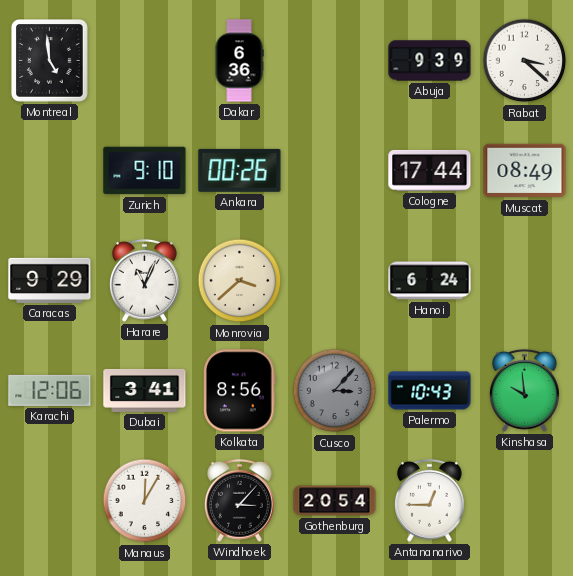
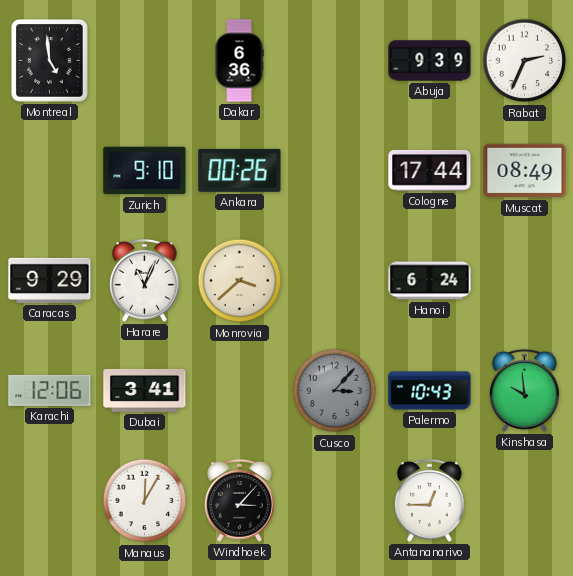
Rabat: 3:22 -> 2:34
Kolkata: 8:56 -> none
Gothenburg: 20:54 -> none
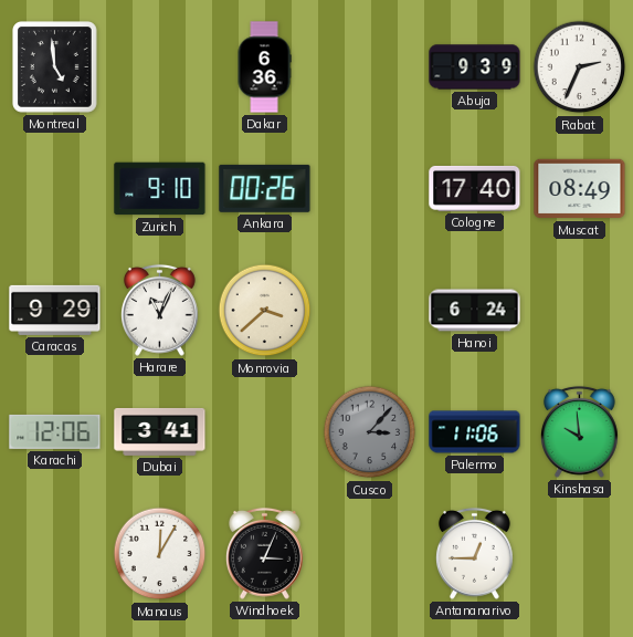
Cologne: 17:44 -> 17:40
Palermo: 10:43 -> 11:06
Windhoek: 3:07 -> 3:04
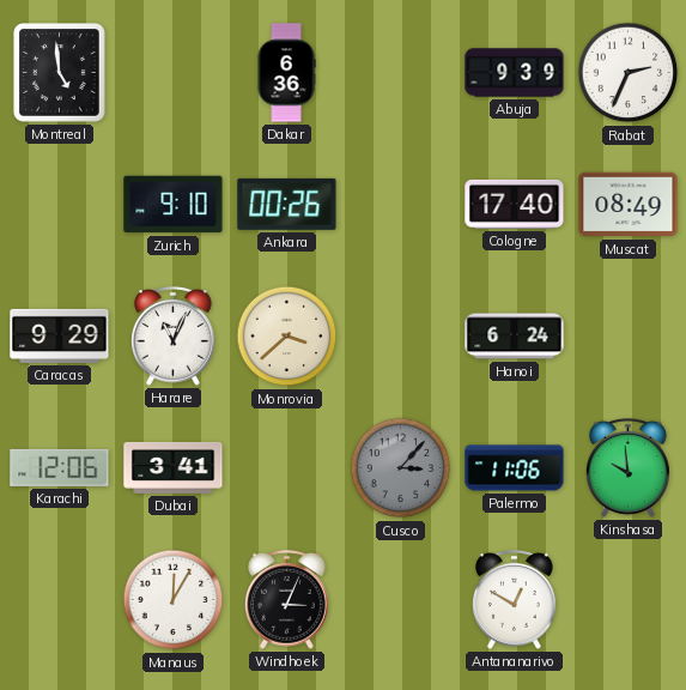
Antananarivo: 12:45 -> 12:50
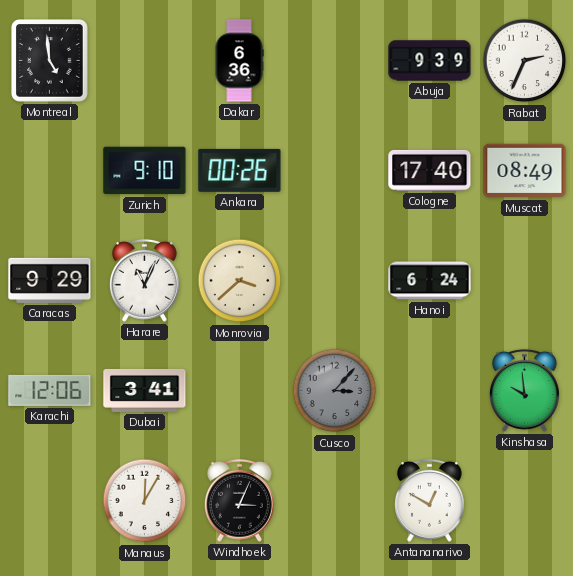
Palermo: 11:06 -> none
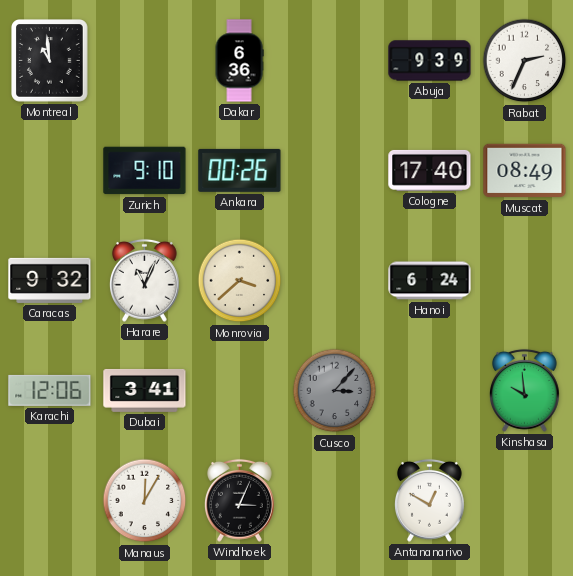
Montreal: 4:59 -> 10:59
Caracas: 9:29 -> 9:32
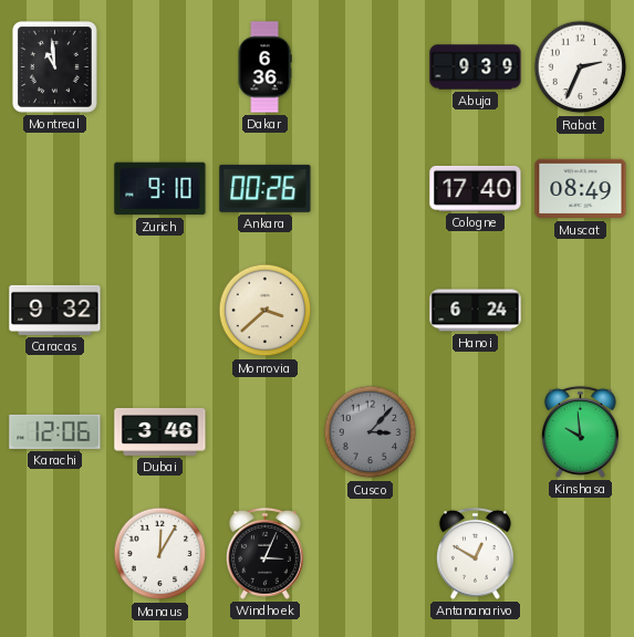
Harare: 11:04 -> none
Dubai: 3:41 -> 3:46
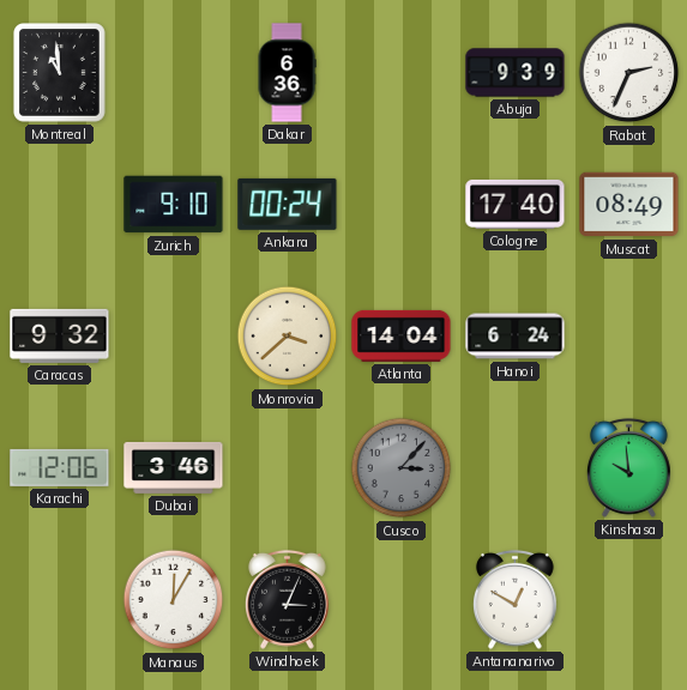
Ankara: 00:26 -> 00:24
Atlanta: none -> 14:04
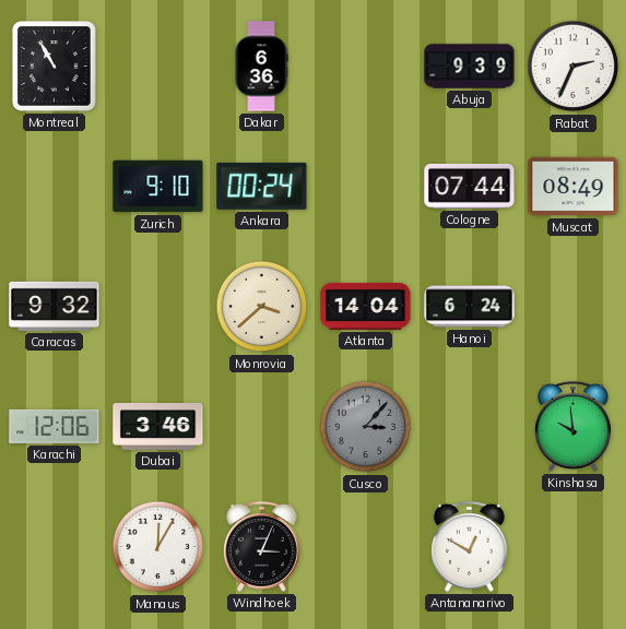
Montreal: 10:59 -> 10:55
Cologne: 17:40 -> 07:44
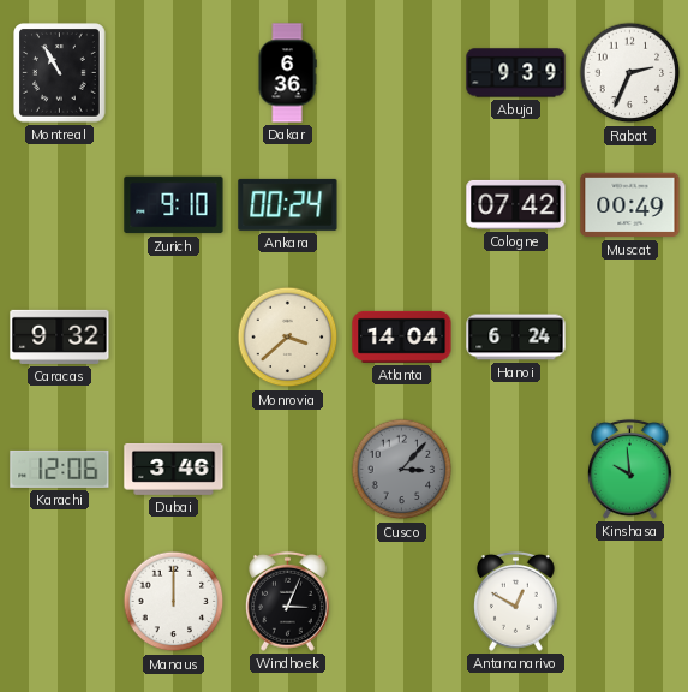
Cologne: 07:44 -> 07:42
Muscat: 08:49 -> 00:49
Manaus: 12:05 -> 12:00
